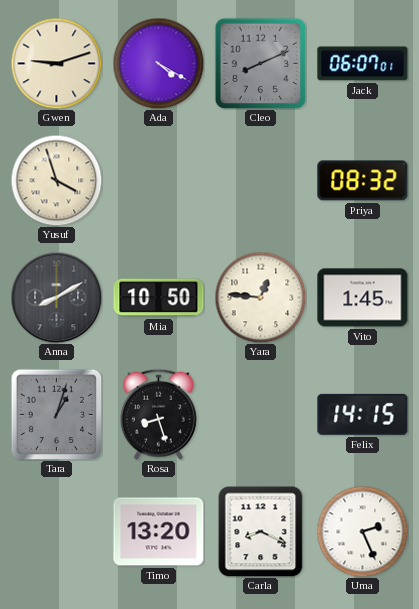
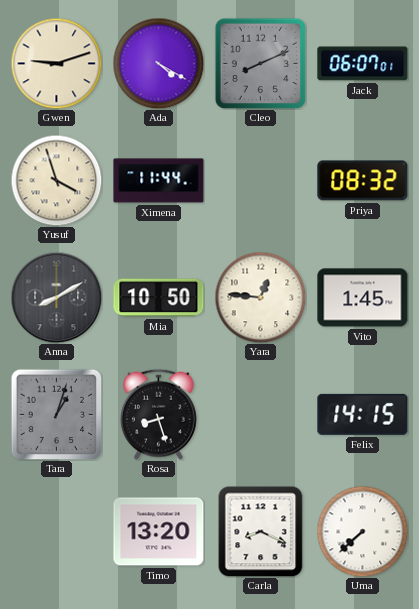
Ximena: none -> 11:44
Uma: 2:26 -> 7:38
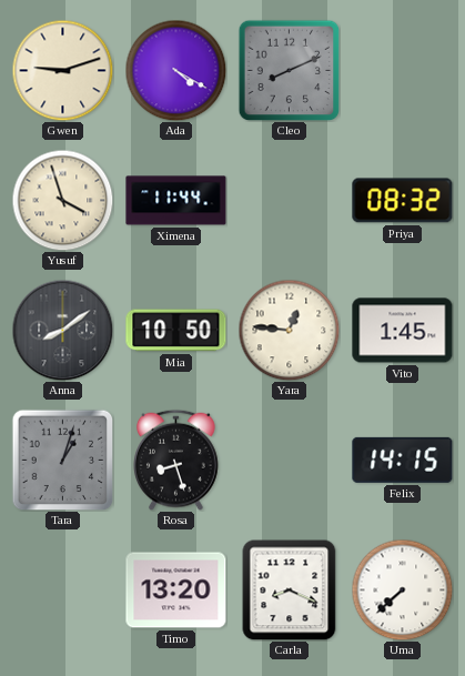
Jack: 06:07 -> none
Anna: 8:10 -> 8:09
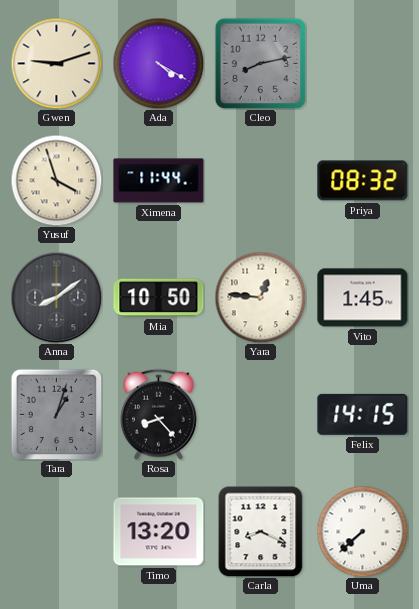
Cleo: 8:11 -> 8:13
Rosa: 8:27 -> 8:23
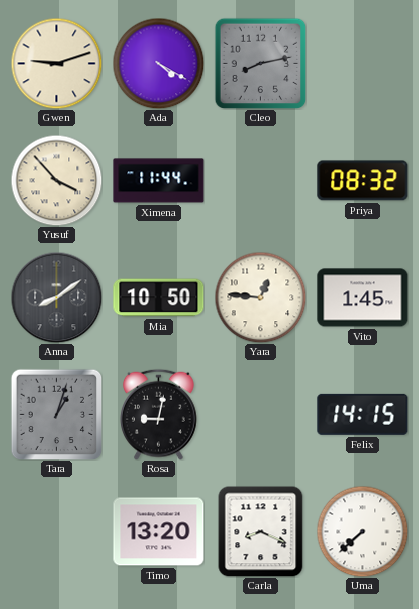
Yusuf: 3:57 -> 3:53
Rosa: 8:23 -> 9:02
